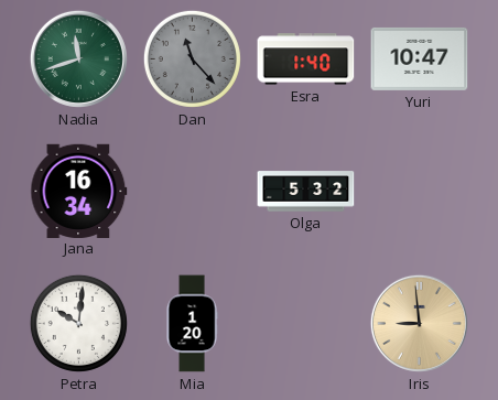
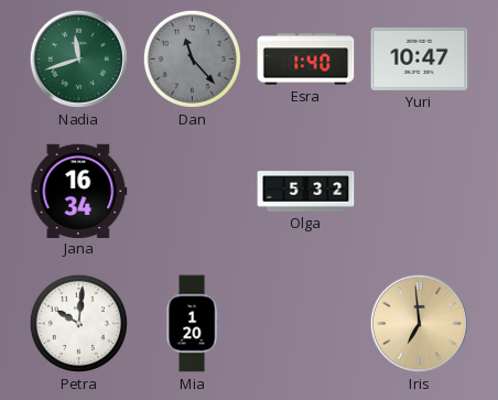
Iris: 8:59 -> 6:59
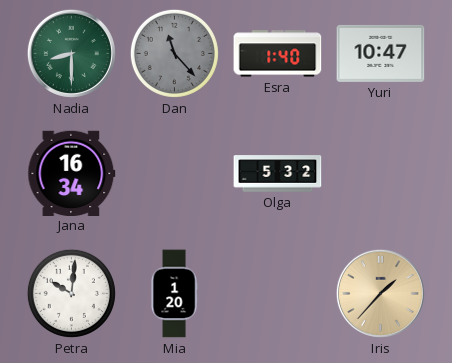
Nadia: 11:42 -> 8:30
Iris: 6:59 -> 1:37
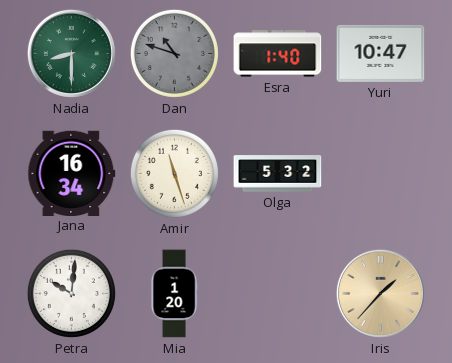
Dan: 11:23 -> 10:48
Amir: none -> 11:27
